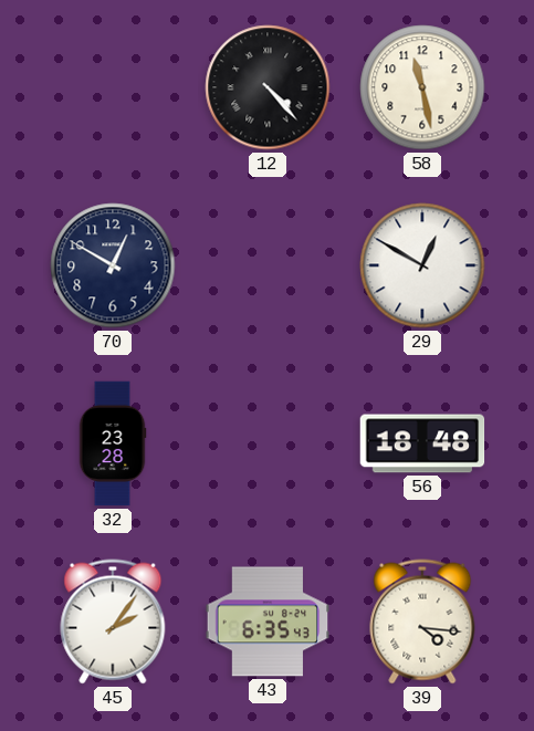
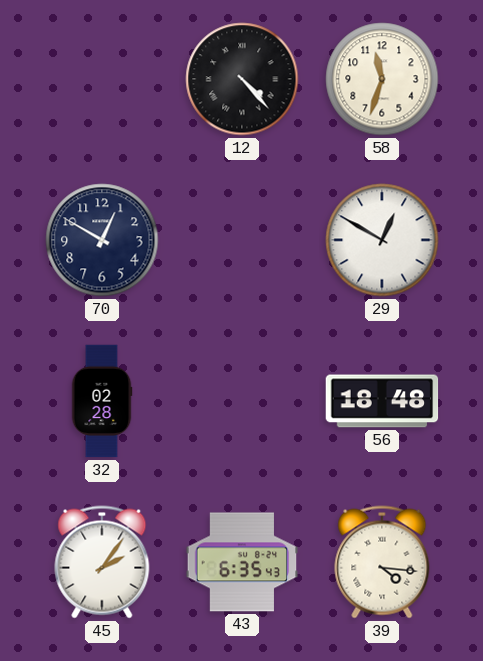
58: 11:28 -> 11:33
32: 23:28 -> 02:28
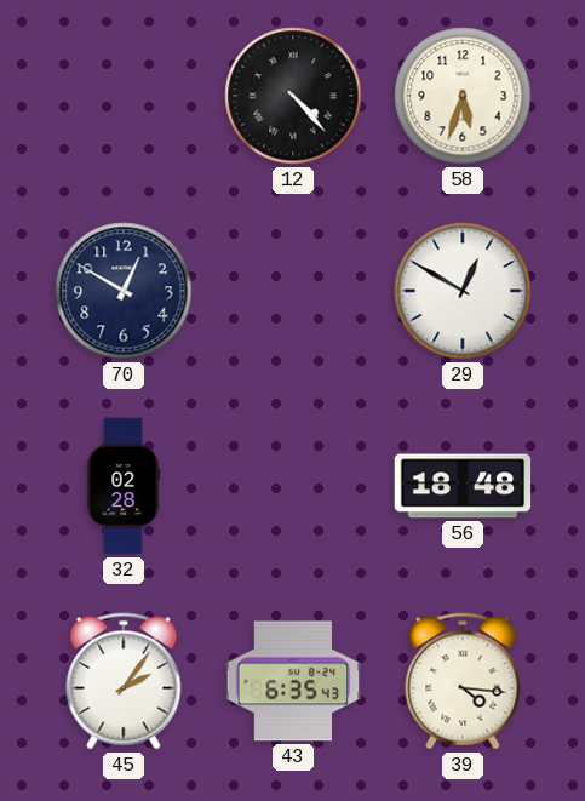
58: 11:33 -> 5:33
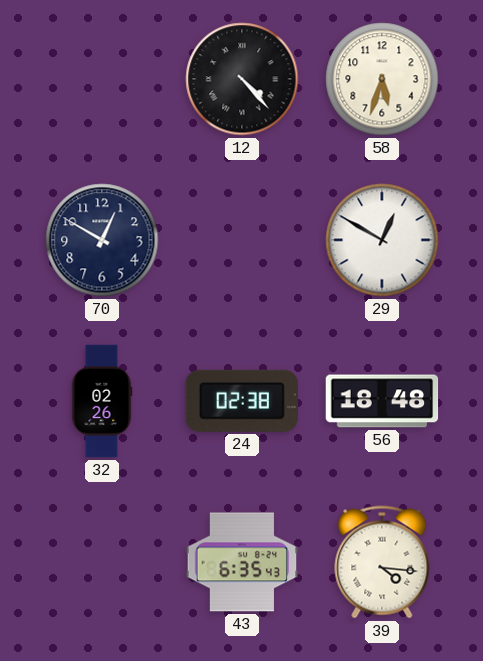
32: 02:28 -> 02:26
24: none -> 02:38
45: 2:06 -> none
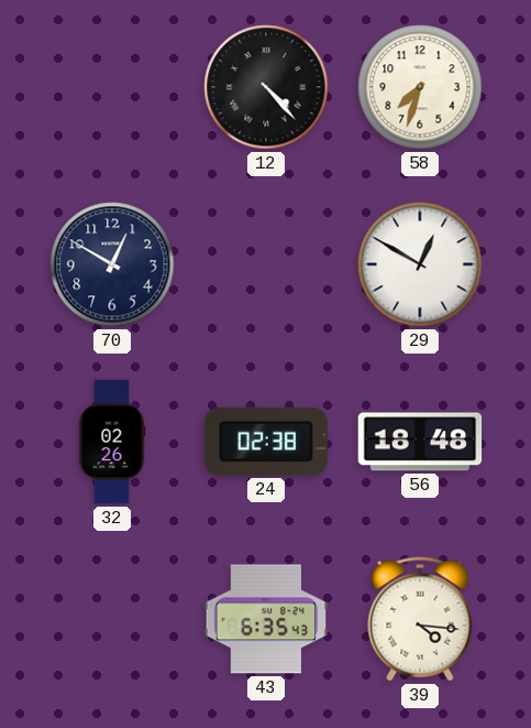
58: 5:33 -> 7:33
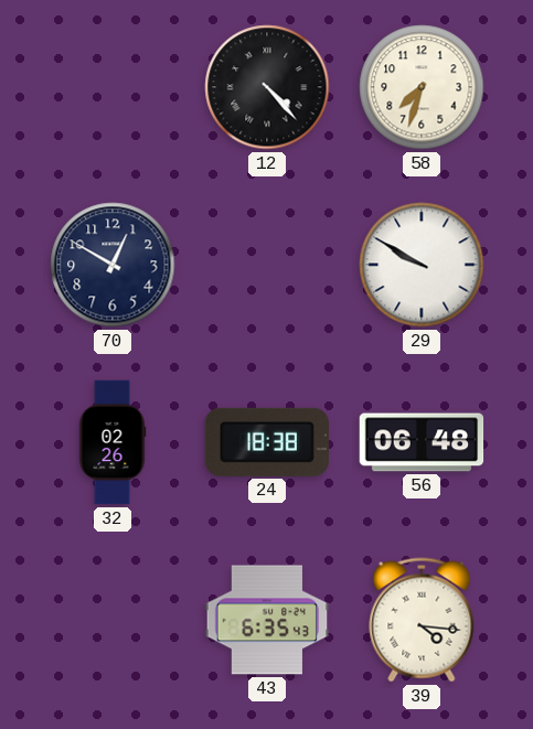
29: 12:50 -> 9:50
24: 02:38 -> 18:38
56: 18:48 -> 06:48
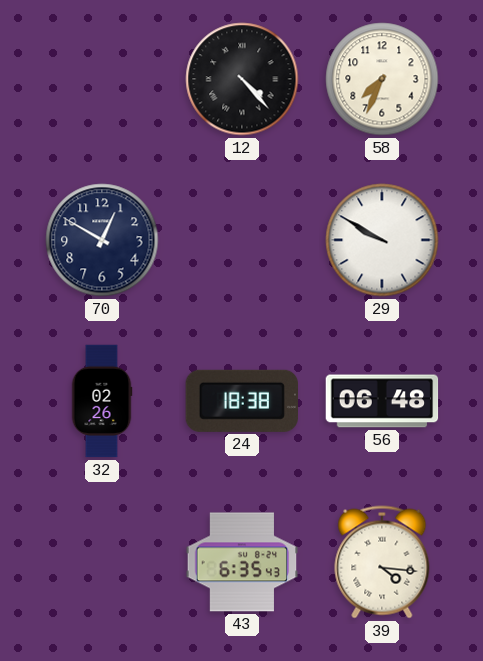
58: 7:33 -> 7:34
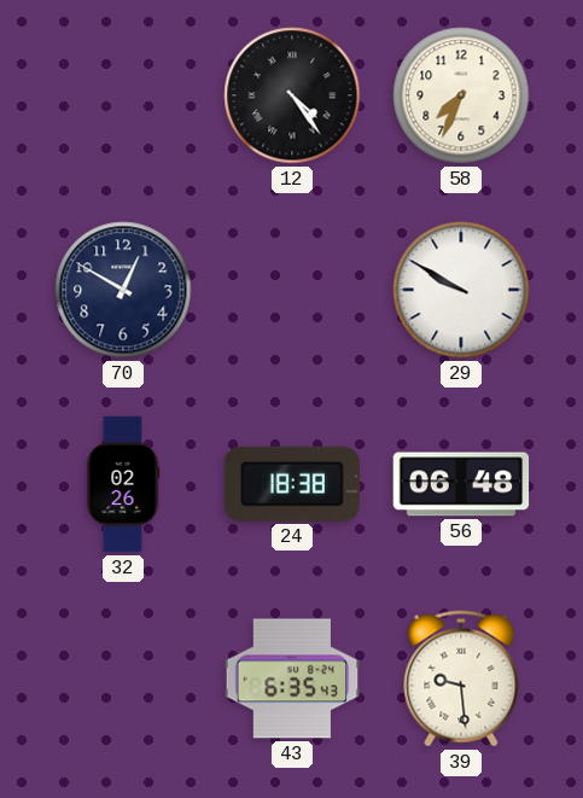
12: 4:23 -> 4:24
39: 4:16 -> 9:29
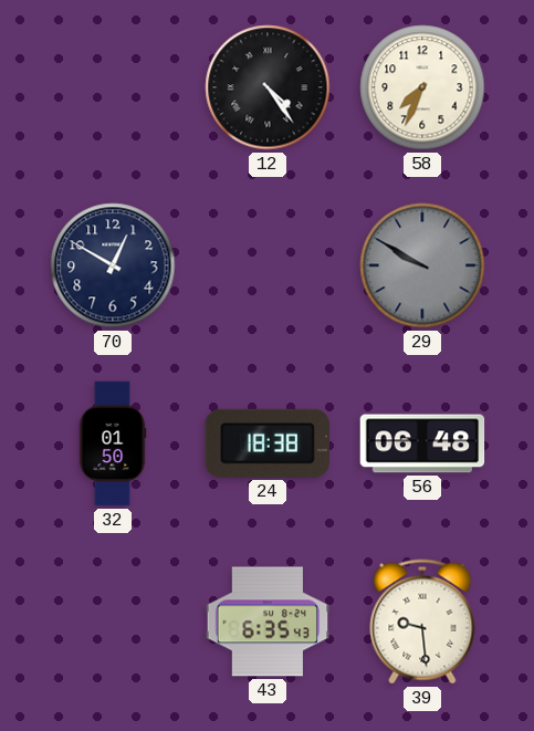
29 dial: white -> grey
32: 02:26 -> 01:50
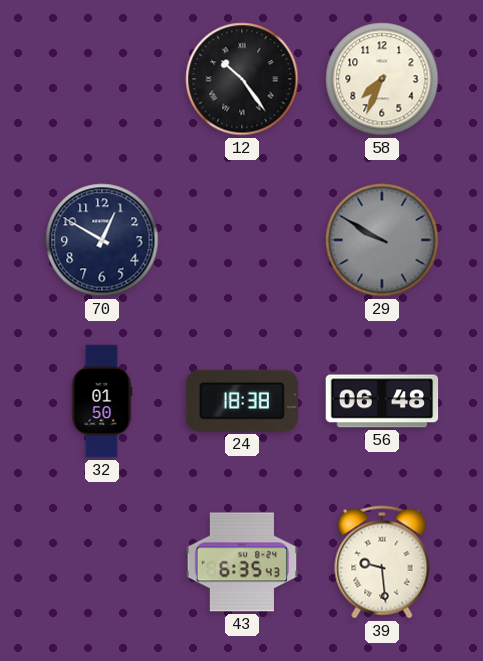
12: 4:24 -> 10:24
